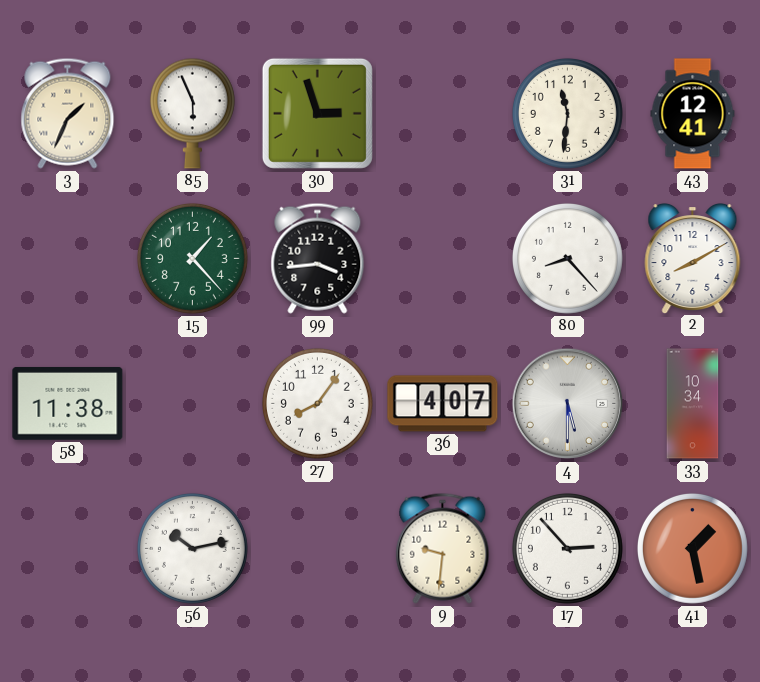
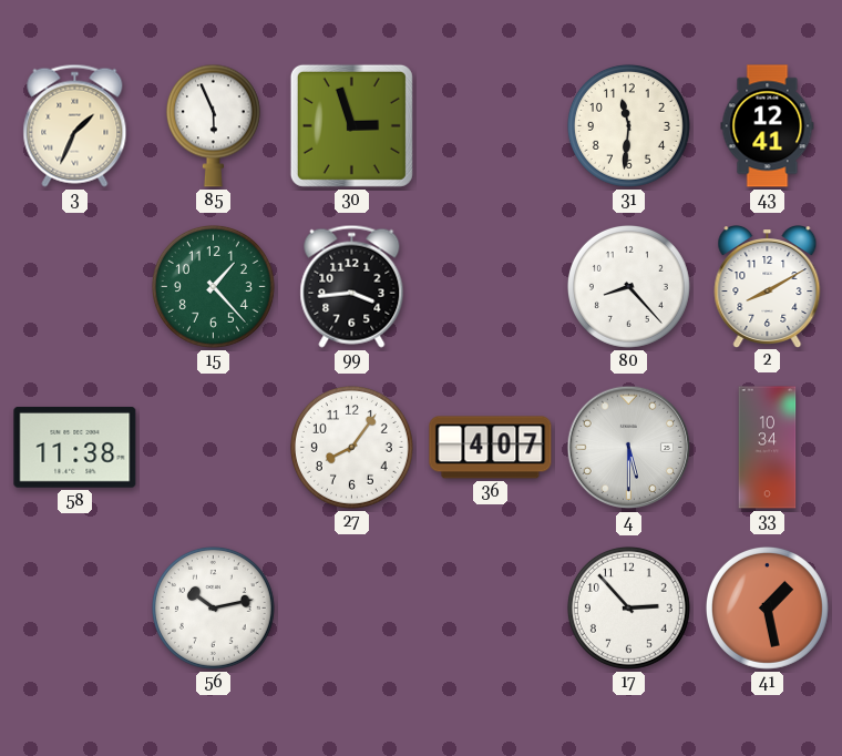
9: 9:31 -> none
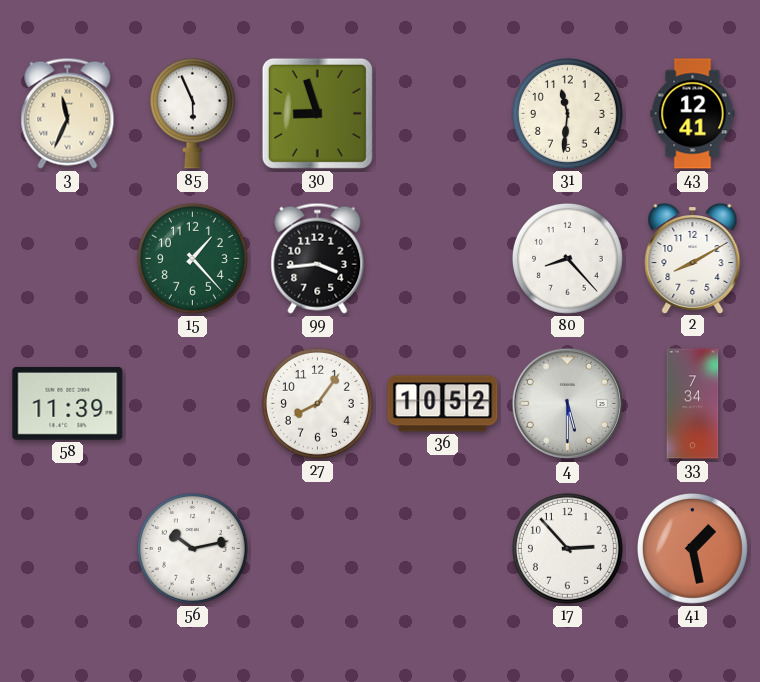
3: 1:34 -> 11:34
30: 2:57 -> 8:57
58: 11:38 -> 11:39
36: 4:07 -> 10:52
33: 10:34 -> 7:34
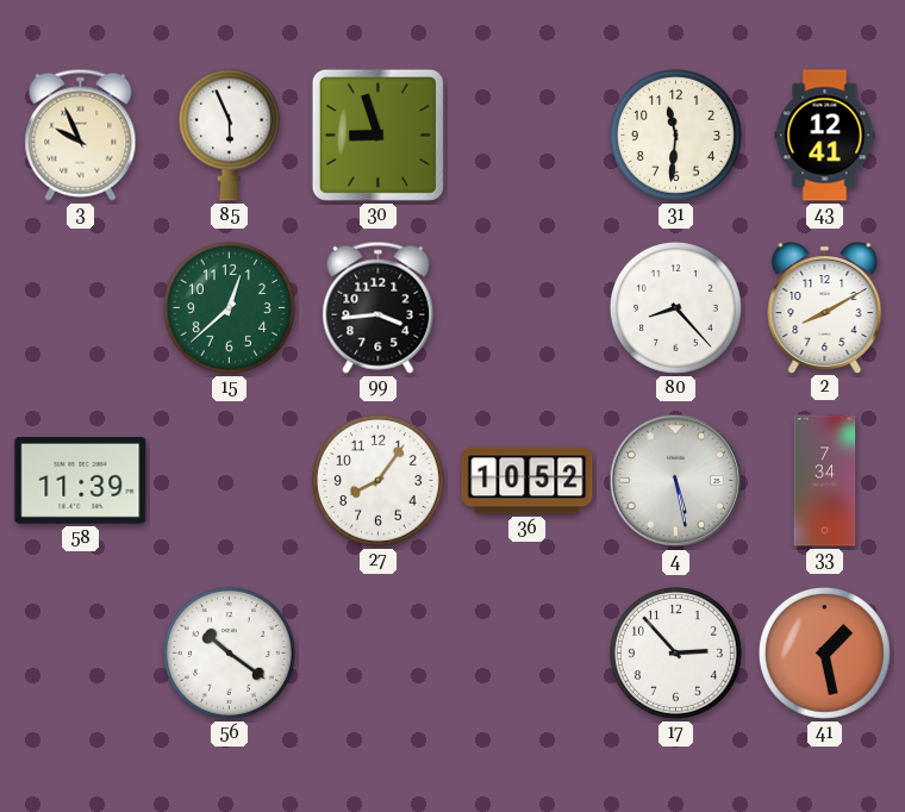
3: 11:34 -> 9:56
15: 1:23 -> 12:38
4: 5:30 -> 5:28
56: 10:13 -> 10:21
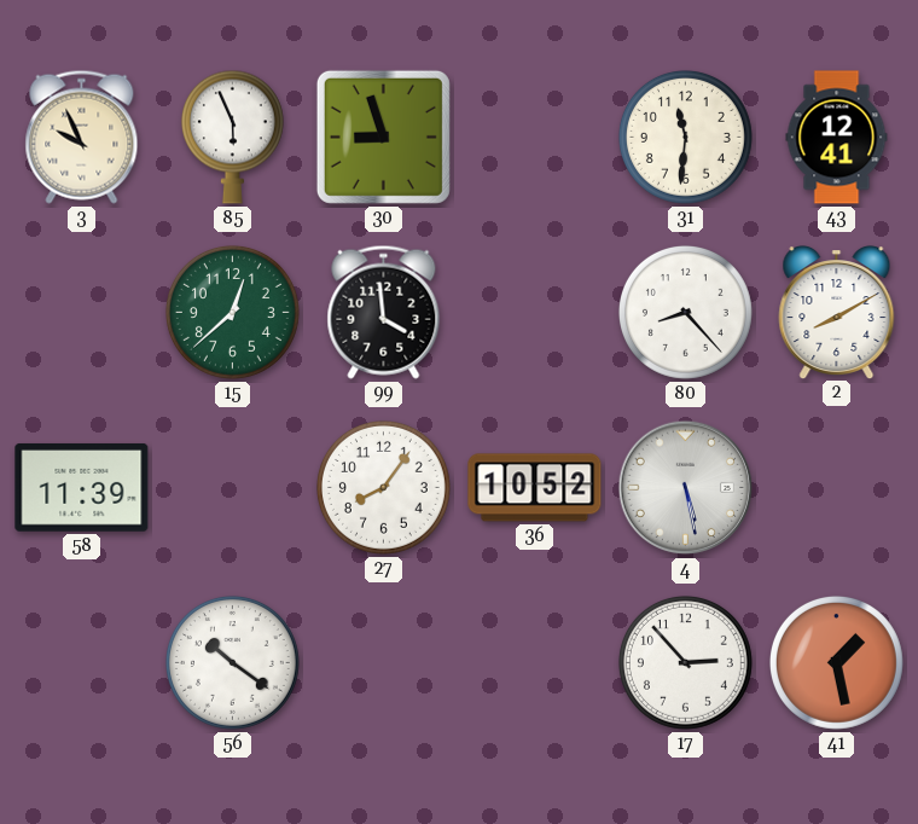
99: 3:44 -> 3:59
33: 7:34 -> none
